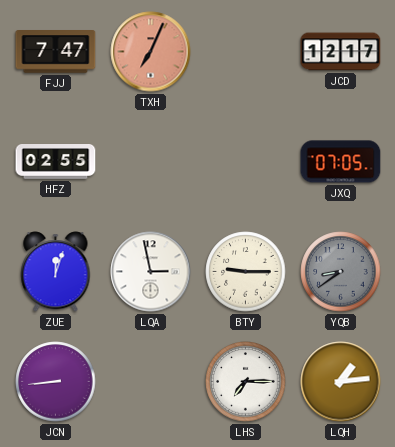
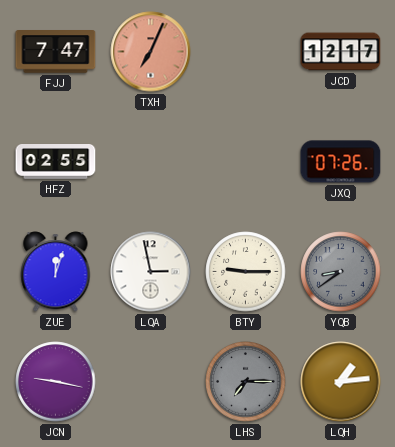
JXQ: 07:05 -> 07:26
JCN: 8:44 -> 9:17
LHS dial: white -> grey
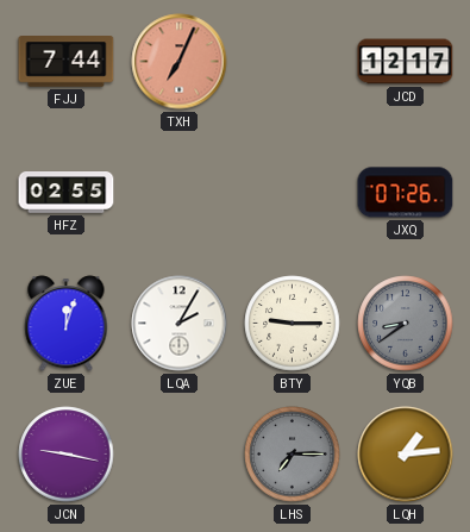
FJJ: 7:47 -> 7:44
LQA: 2:58 -> 2:05
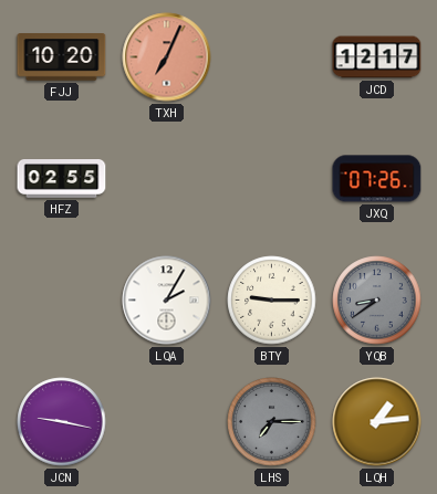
FJJ: 7:44 -> 10:20
ZUE: 12:03 -> none
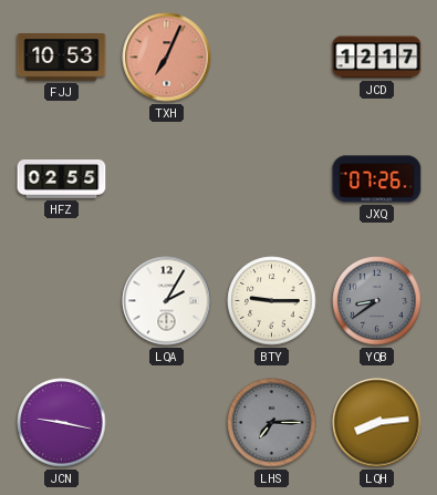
FJJ: 10:20 -> 10:53
LQH: 1:14 -> 8:14
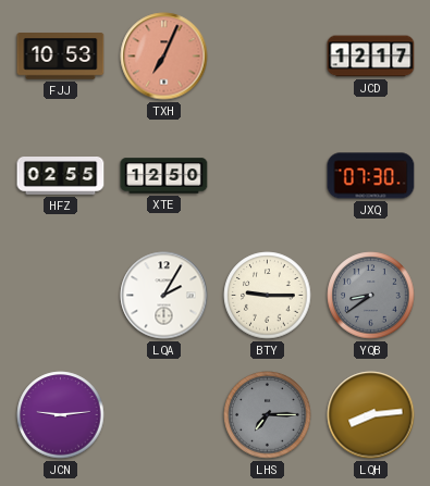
XTE: none -> 12:50
JXQ: 07:26 -> 07:30
JCN: 9:17 -> 9:14
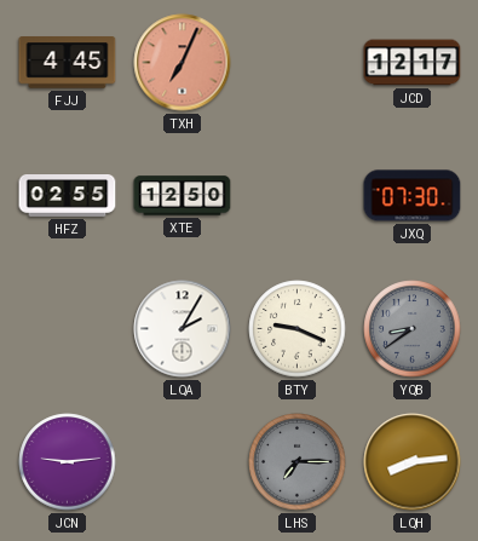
FJJ: 10:53 -> 4:45
BTY: 9:15 -> 9:19
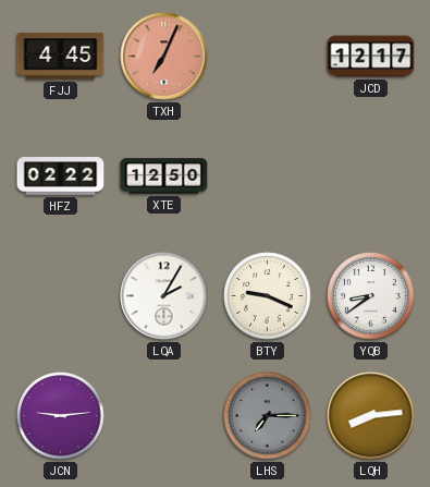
HFZ: 02:55 -> 02:22
JXQ: 07:30 -> none
YQB dial: grey -> white
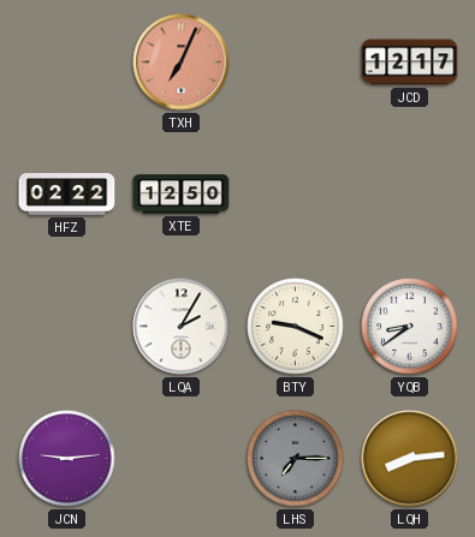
FJJ: 4:45 -> none
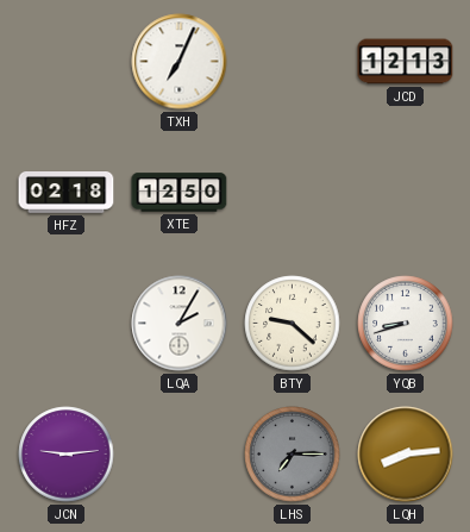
TXH dial: salmon -> white
JCD: 12:17 -> 12:13
HFZ: 02:22 -> 02:18
BTY: 9:19 -> 9:22
YQB: 8:39 -> 8:42
